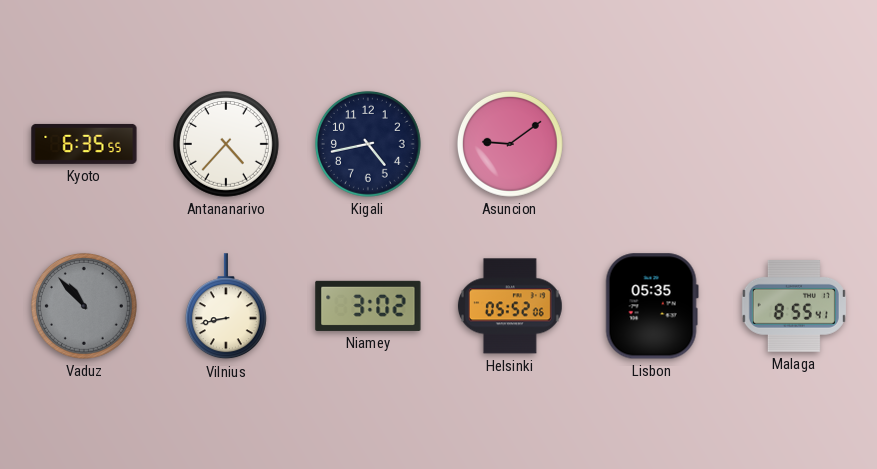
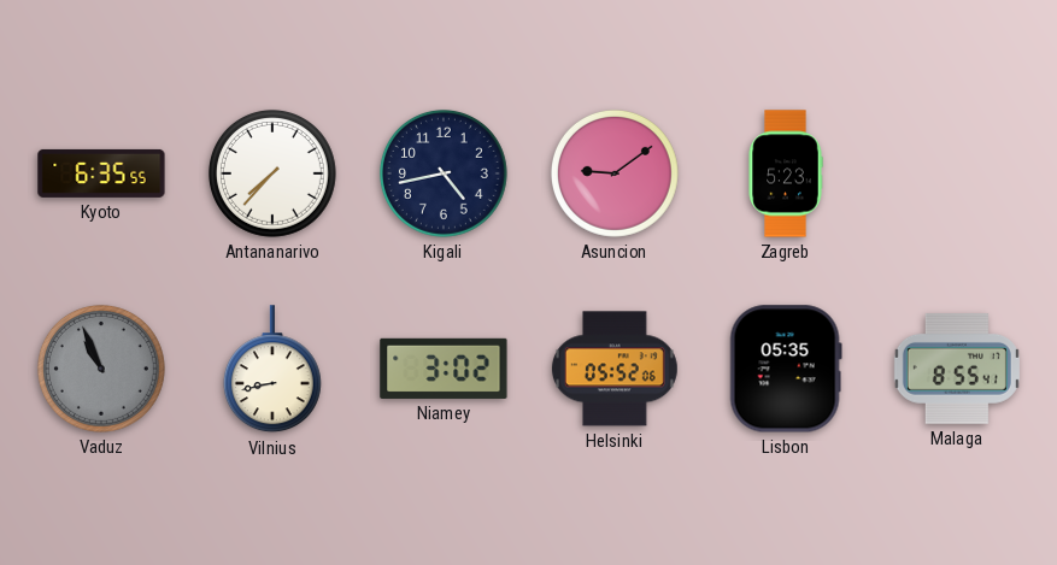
Antananarivo: 4:37 -> 7:37
Zagreb: none -> 5:23
Vaduz: 10:53 -> 10:56
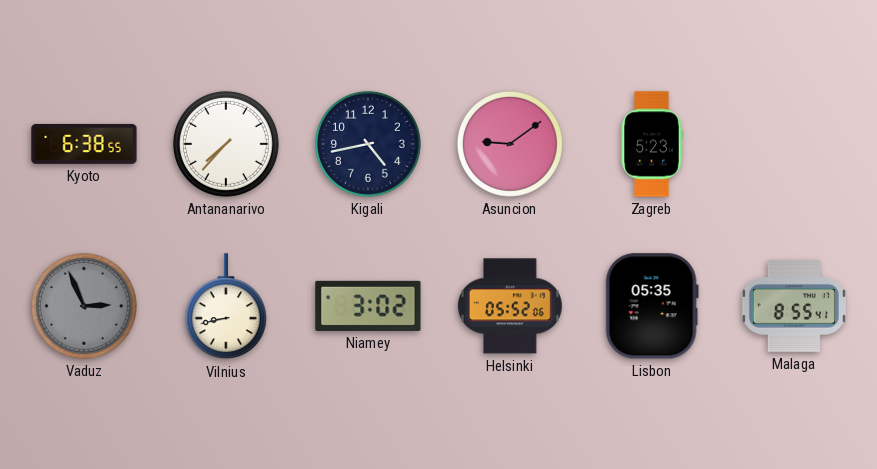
Kyoto: 6:35 -> 6:38
Vaduz: 10:56 -> 2:56
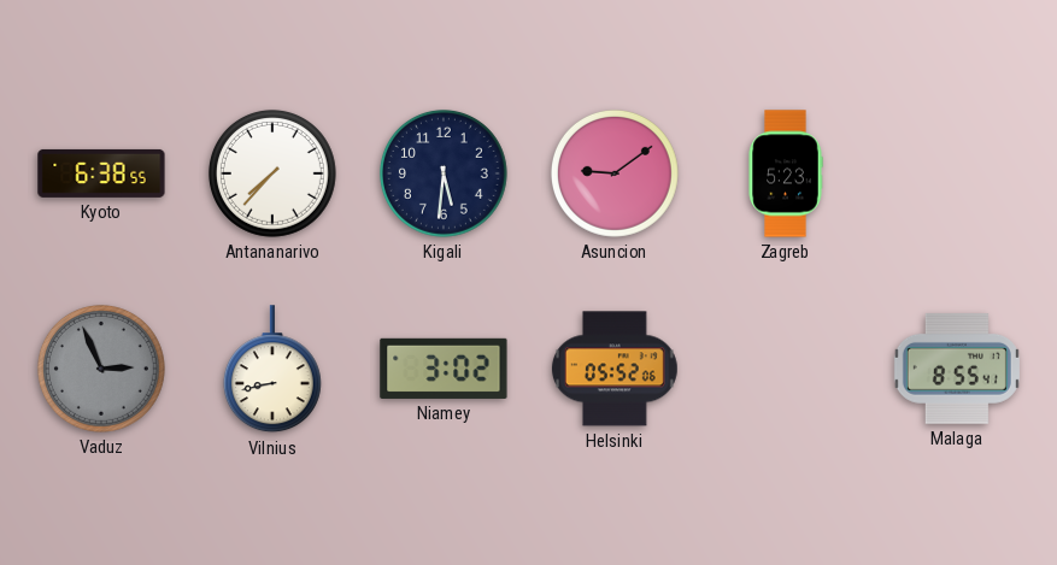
Kigali: 4:43 -> 5:31
Lisbon: 05:35 -> none
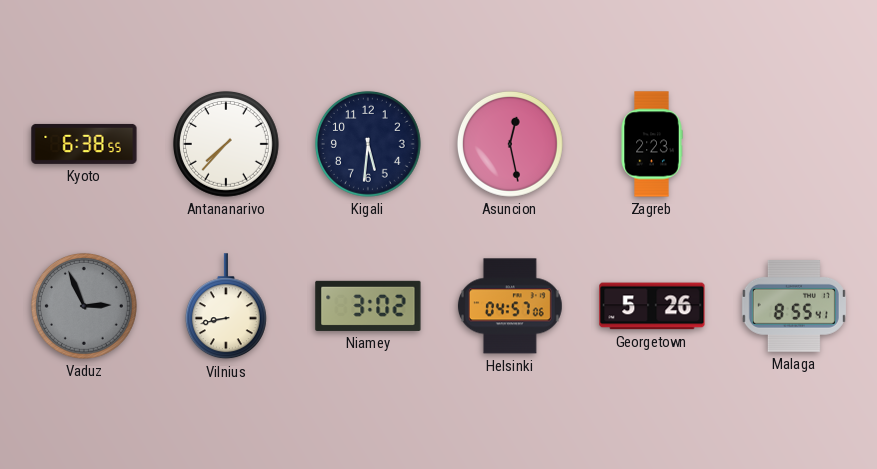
Asuncion: 9:09 -> 12:28
Zagreb: 5:23 -> 2:23
Helsinki: 05:52 -> 04:57
Georgetown: none -> 5:26
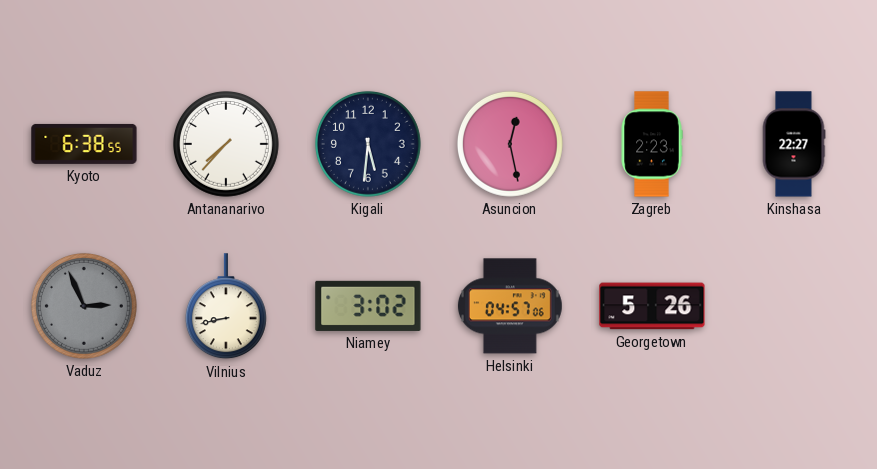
Kinshasa: none -> 22:27
Malaga: 8:55 -> none
